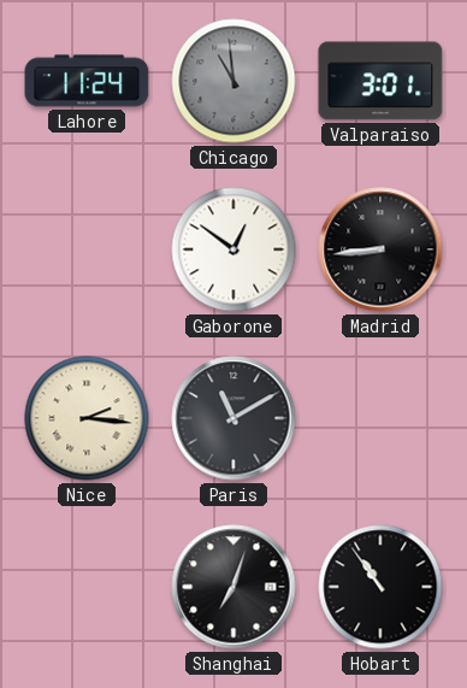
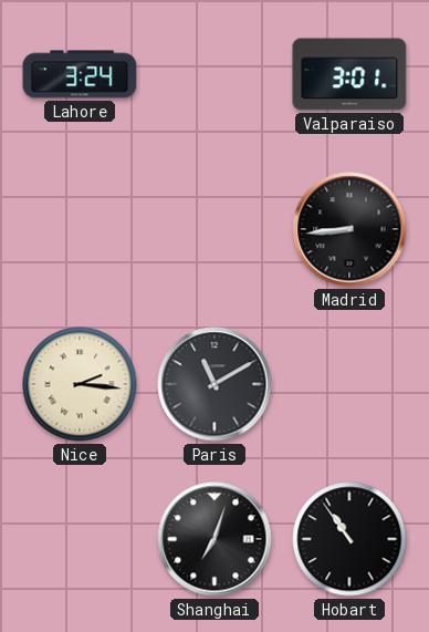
Lahore: 11:24 -> 3:24
Chicago: 10:59 -> none
Gaborone: 12:51 -> none
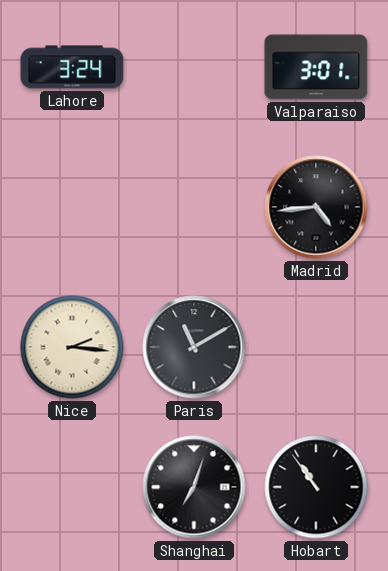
Madrid: 8:44 -> 4:44
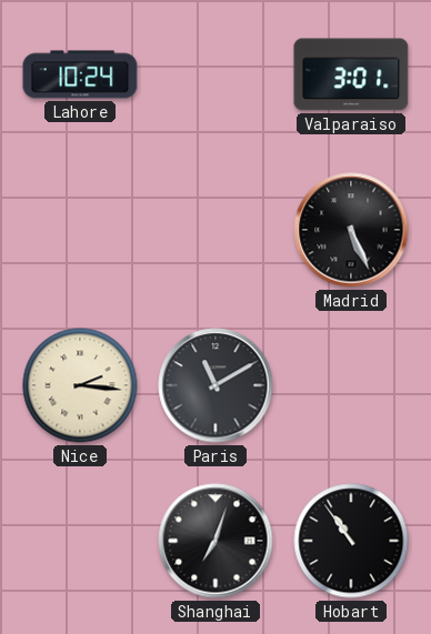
Lahore: 3:24 -> 10:24
Madrid: 4:44 -> 5:26
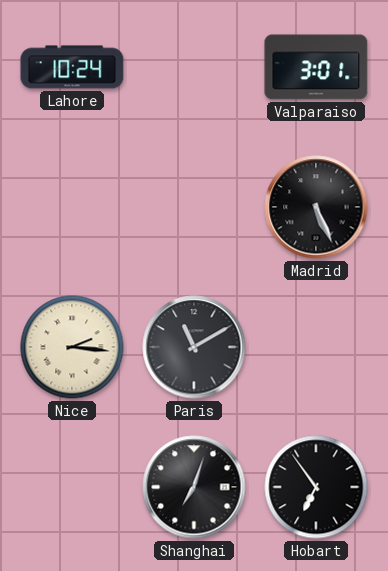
Hobart: 10:54 -> 6:54
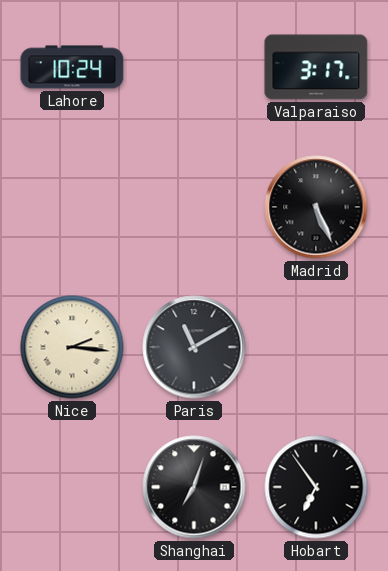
Valparaiso: 3:01 -> 3:17
